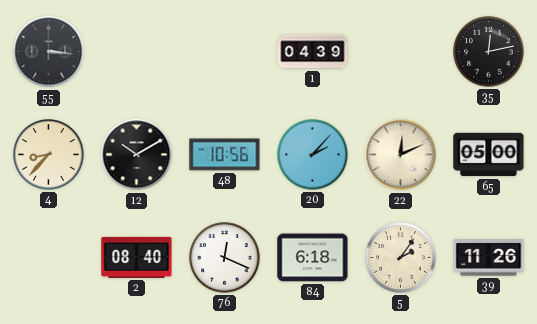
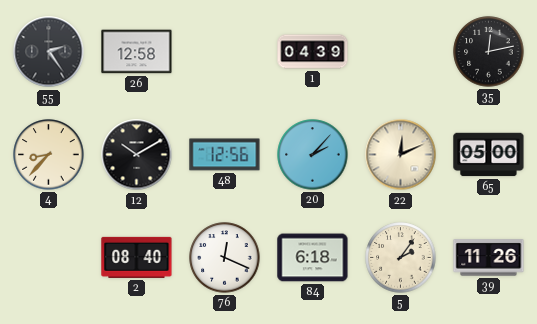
55: 3:16 -> 2:24
26: none -> 12:58
48: 10:56 -> 12:56
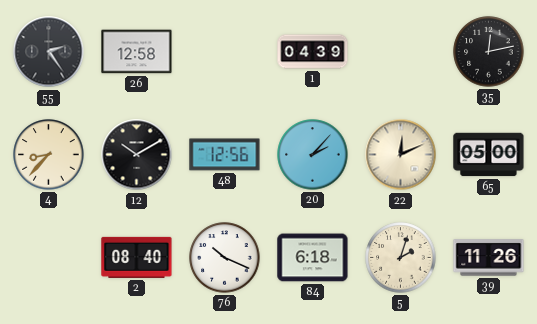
76: 12:19 -> 10:19
5: 2:06 -> 2:03
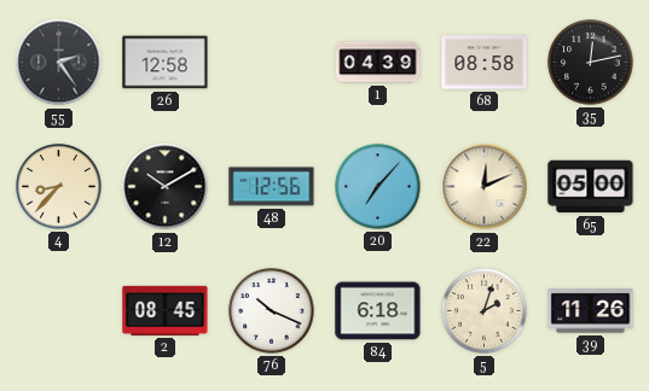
68: none -> 08:58
20: 2:07 -> 7:07
2: 08:40 -> 08:45
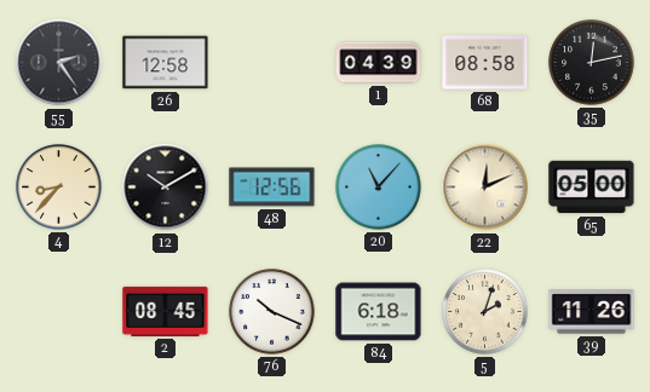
20: 7:07 -> 11:07
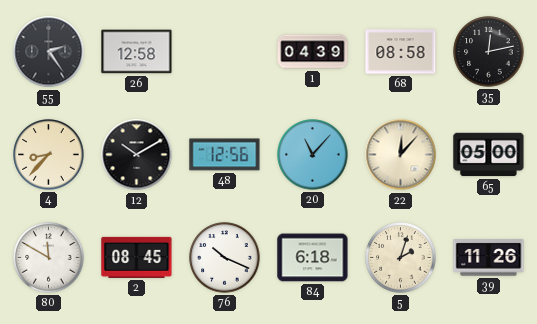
22: 12:11 -> 12:07
80: none -> 11:50
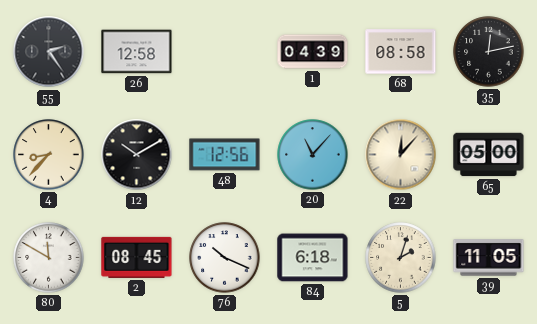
39: 11:26 -> 11:05
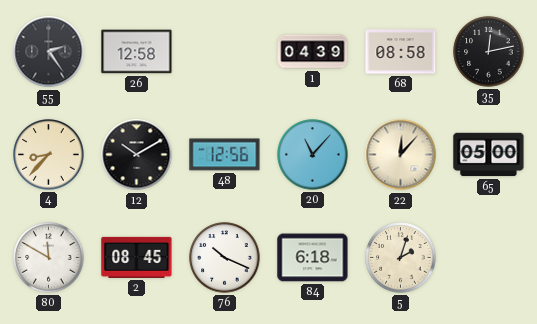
39: 11:05 -> none
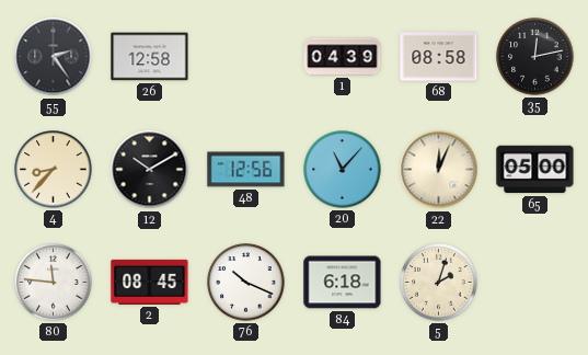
22: 12:07 -> 12:04
80: 11:50 -> 11:46
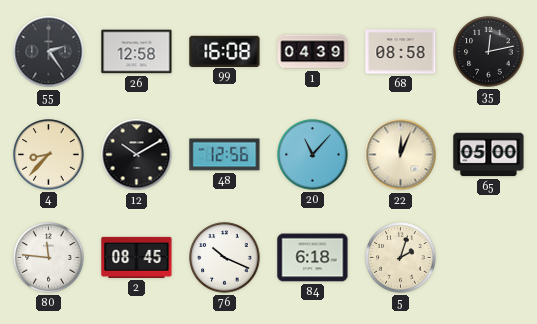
99: none -> 16:08
